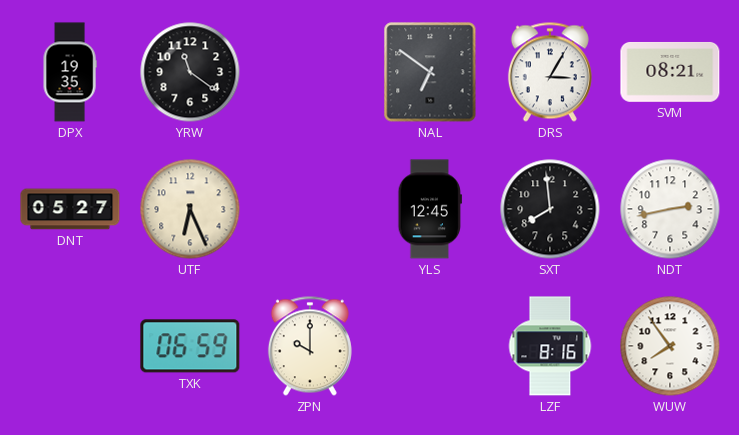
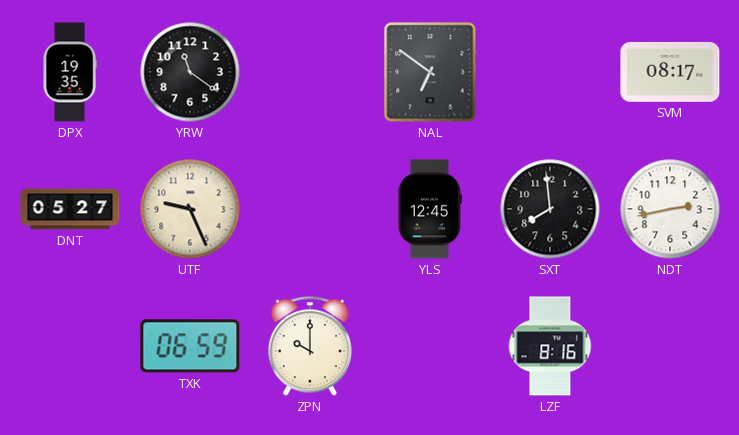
DRS: 3:05 -> none
SVM: 08:21 -> 08:17
UTF: 6:26 -> 9:26
WUW: 7:54 -> none
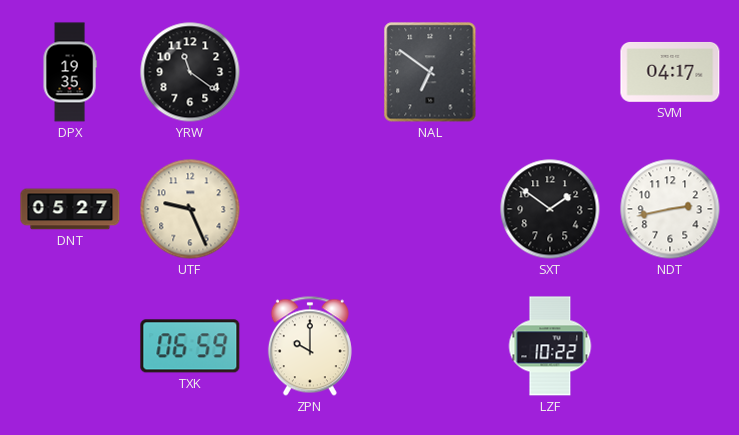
SVM: 08:17 -> 04:17
YLS: 12:45 -> none
SXT: 7:59 -> 1:51
LZF: 8:16 -> 10:22
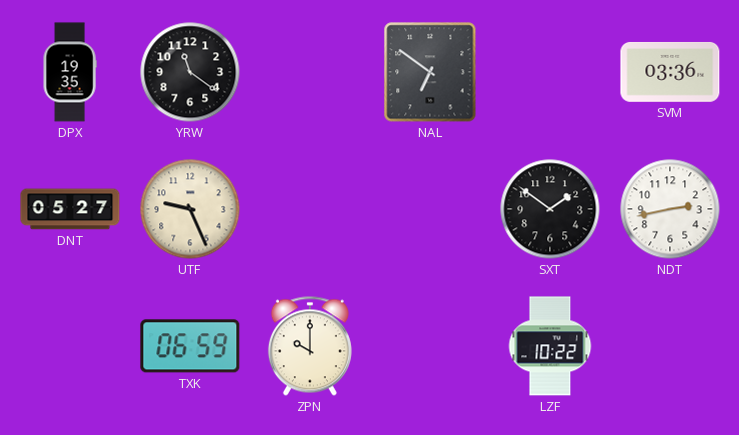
SVM: 04:17 -> 03:36
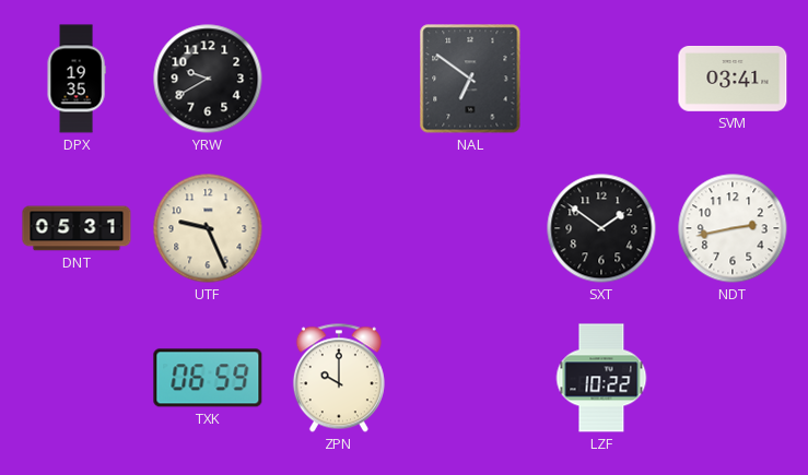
YRW: 11:21 -> 9:40
SVM: 03:36 -> 03:41
DNT: 05:27 -> 05:31
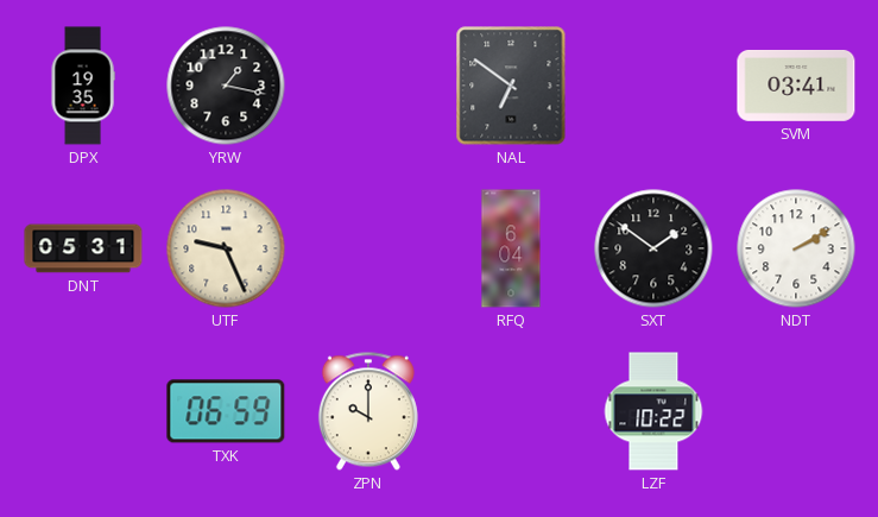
YRW: 9:40 -> 1:17
RFQ: none -> 6:04
NDT: 2:43 -> 2:10
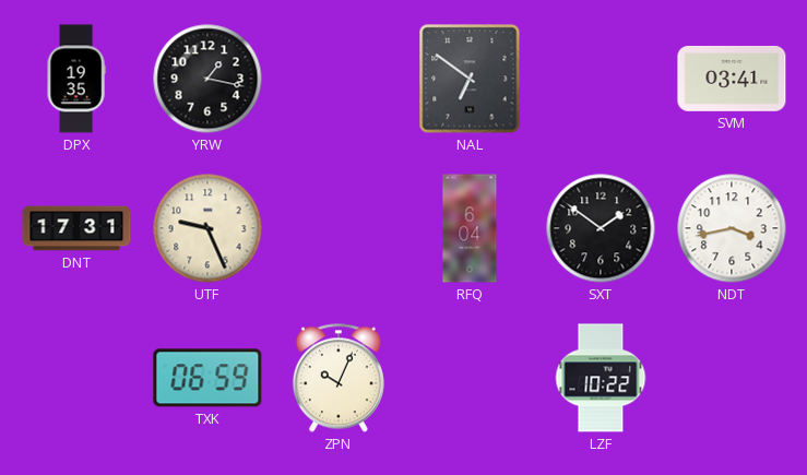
DNT: 05:31 -> 17:31
NDT: 2:10 -> 3:43
ZPN: 10:00 -> 10:04
